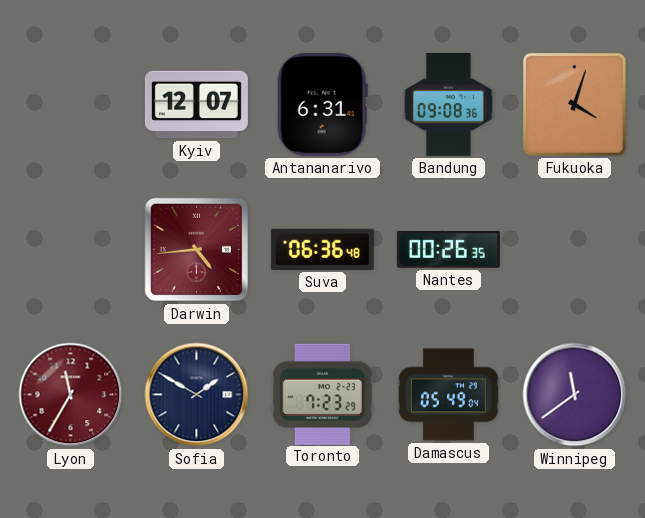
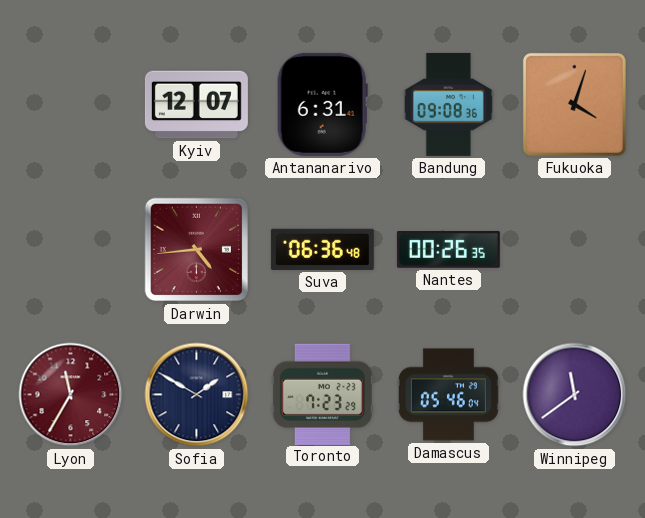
Damascus: 05:49 -> 05:46
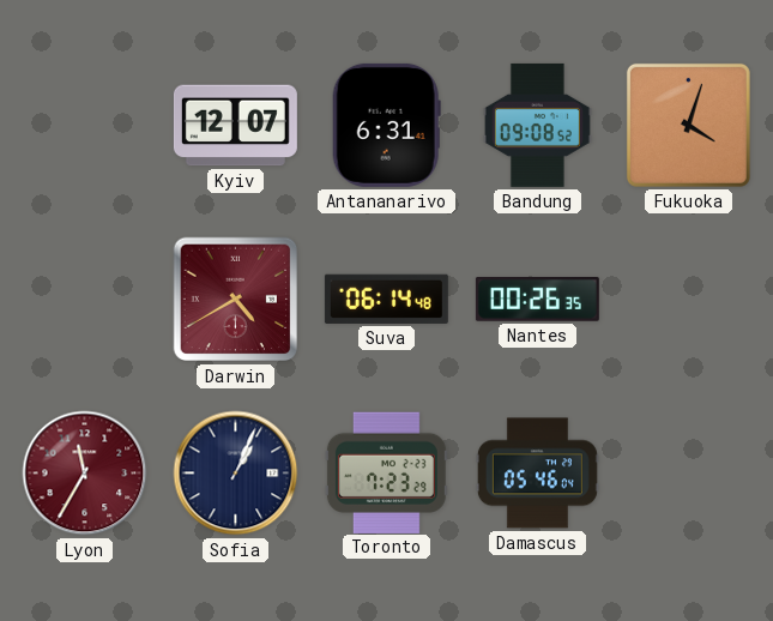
Bandung: 09:08:36 -> 09:08:52
Darwin: 4:44 -> 4:40
Suva: 06:36 -> 06:14
Sofia: 1:50 -> 1:04
Winnipeg: 11:39 -> none
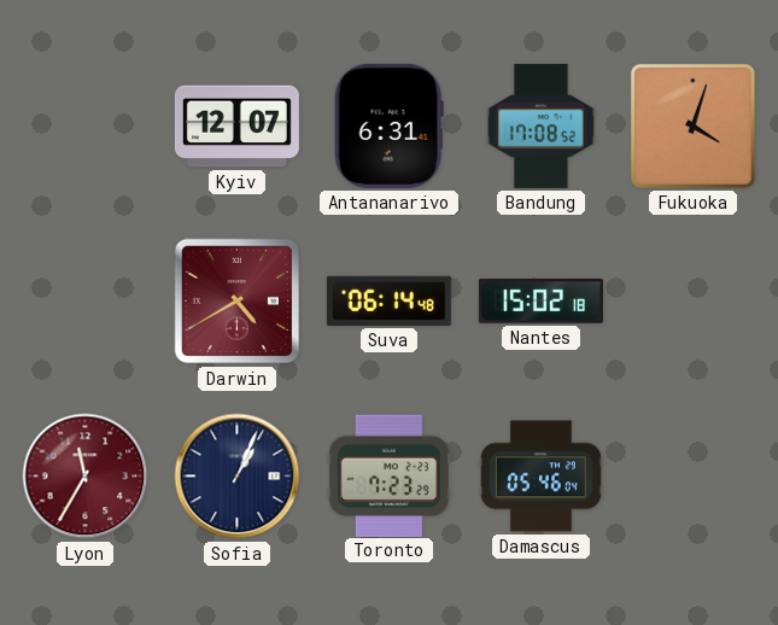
Bandung: 09:08 -> 17:08
Nantes: 00:26 -> 15:02
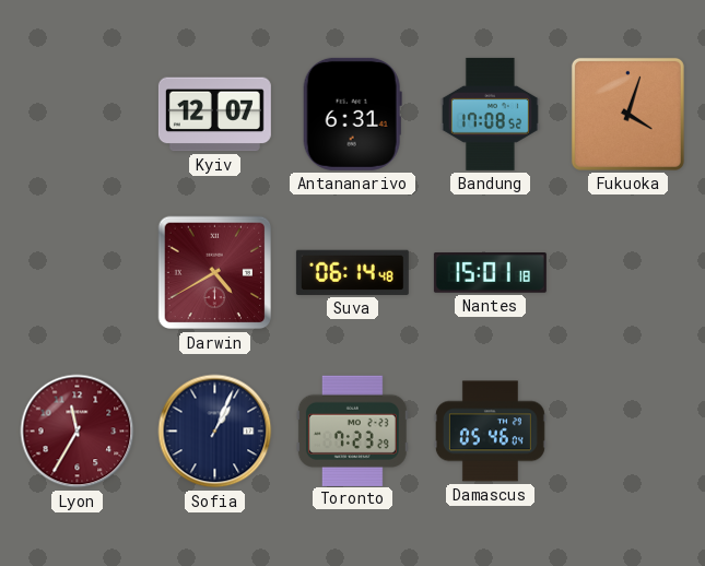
Nantes: 15:02 -> 15:01
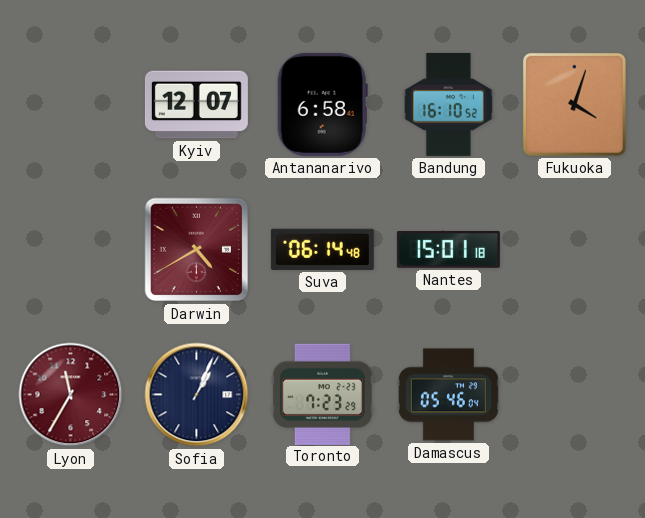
Antananarivo: 6:31 -> 6:58
Bandung: 17:08 -> 16:10
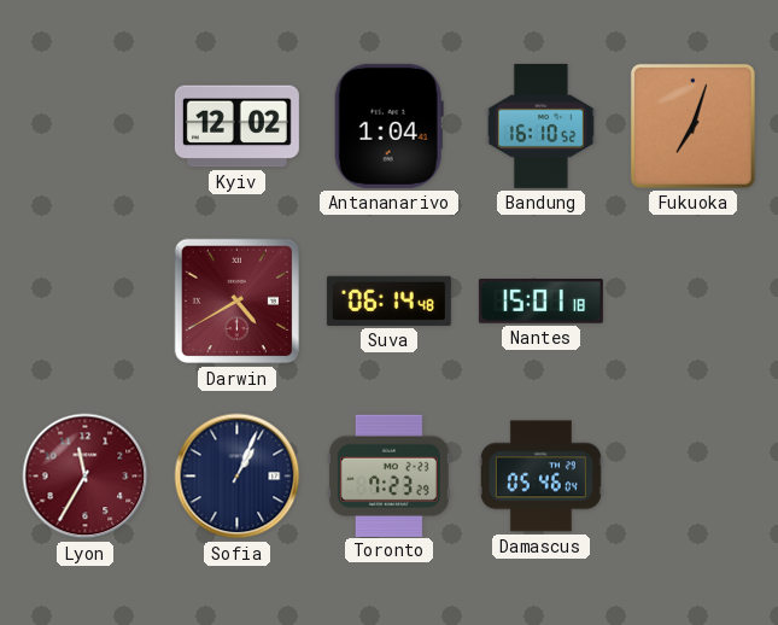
Kyiv: 12:07 -> 12:02
Antananarivo: 6:58 -> 1:04
Fukuoka: 4:03 -> 7:03
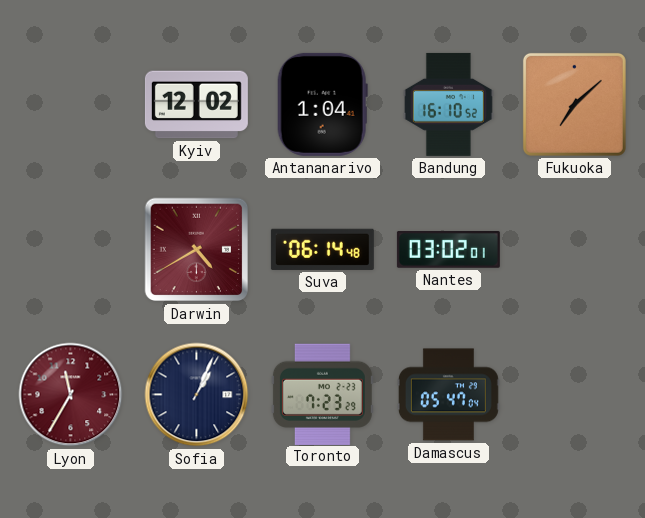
Fukuoka: 7:03 -> 7:08
Nantes: 15:01 -> 03:02
Damascus: 05:46 -> 05:47
